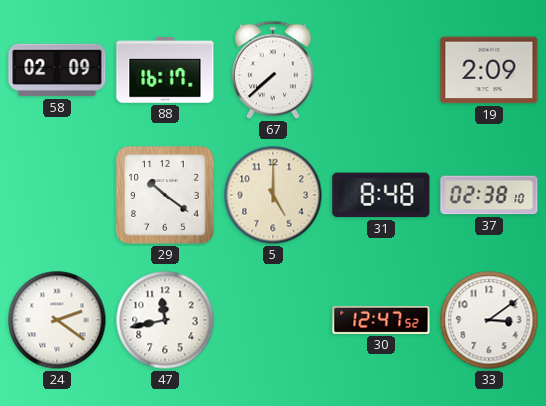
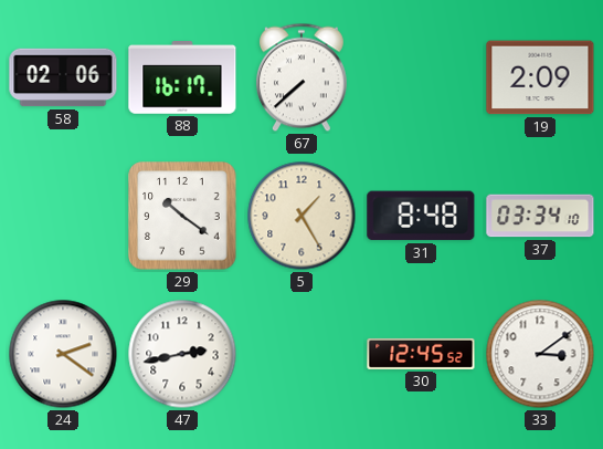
58: 02:09 -> 02:06
5: 5:00 -> 1:25
37: 02:38 -> 03:34
47: 11:43 -> 2:43
30: 12:47 -> 12:45
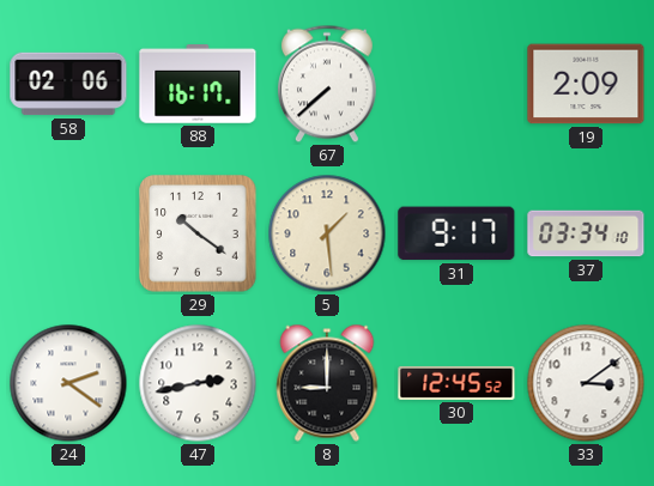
5: 1:25 -> 1:29
31: 8:48 -> 9:17
8: none -> 9:00
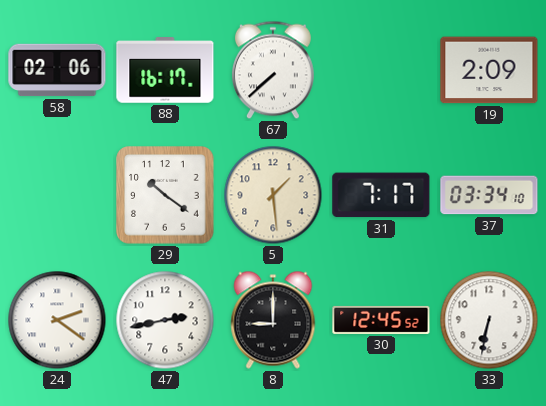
31: 9:17 -> 7:17
33: 3:09 -> 6:32
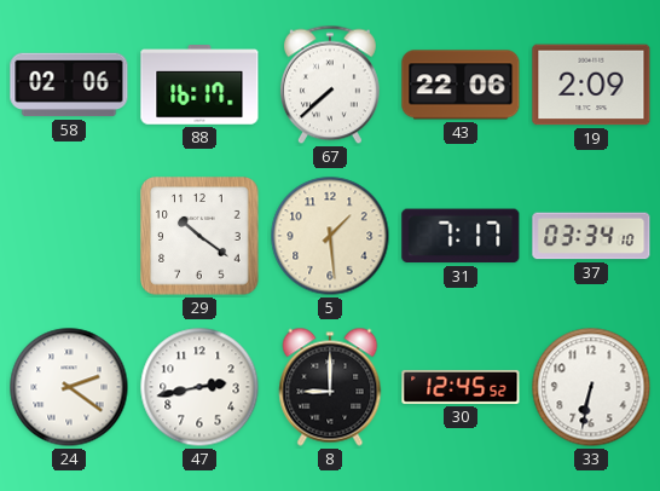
43: none -> 22:06
